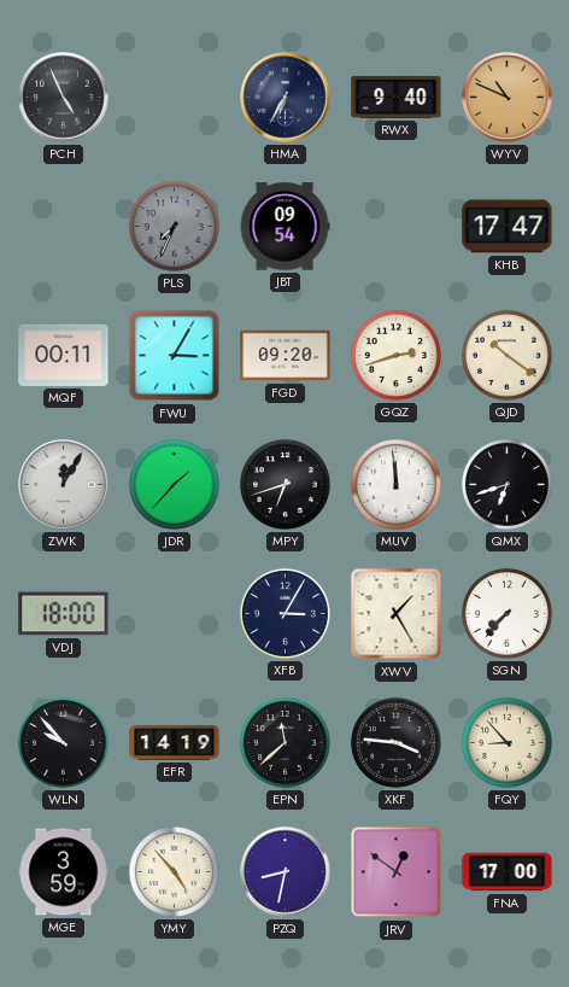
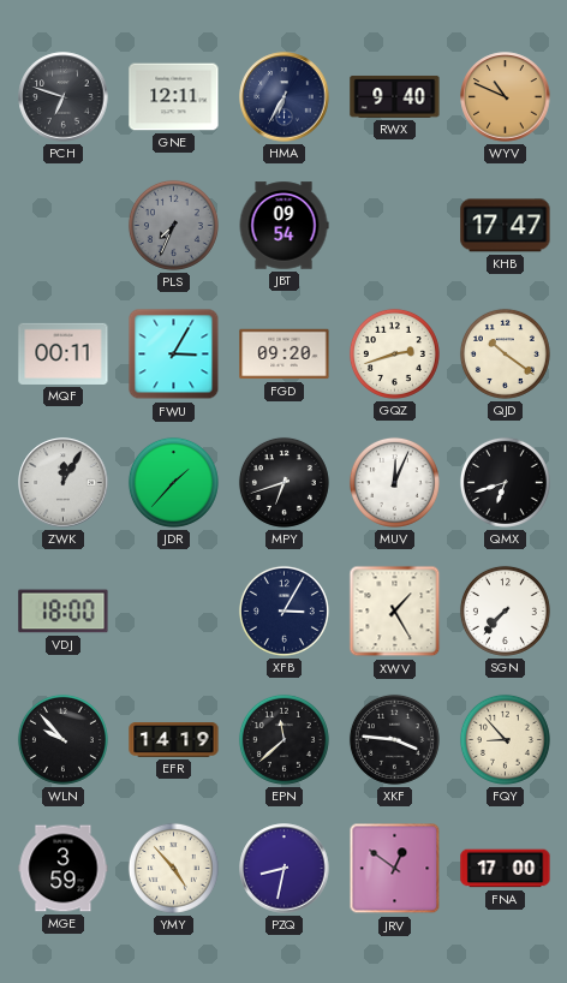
PCH: 4:56 -> 6:48
GNE: none -> 12:11
MUV: 11:59 -> 12:04
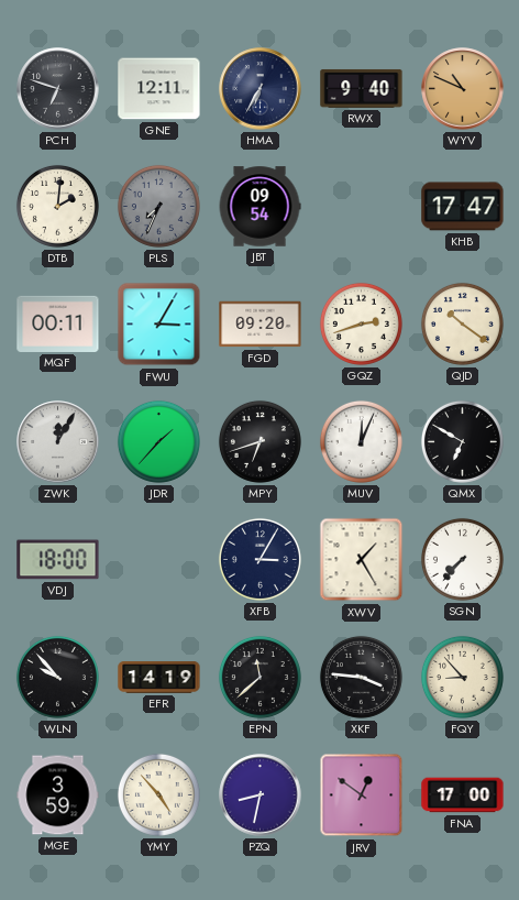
DTB: none -> 2:01
QMX: 6:42 -> 6:50
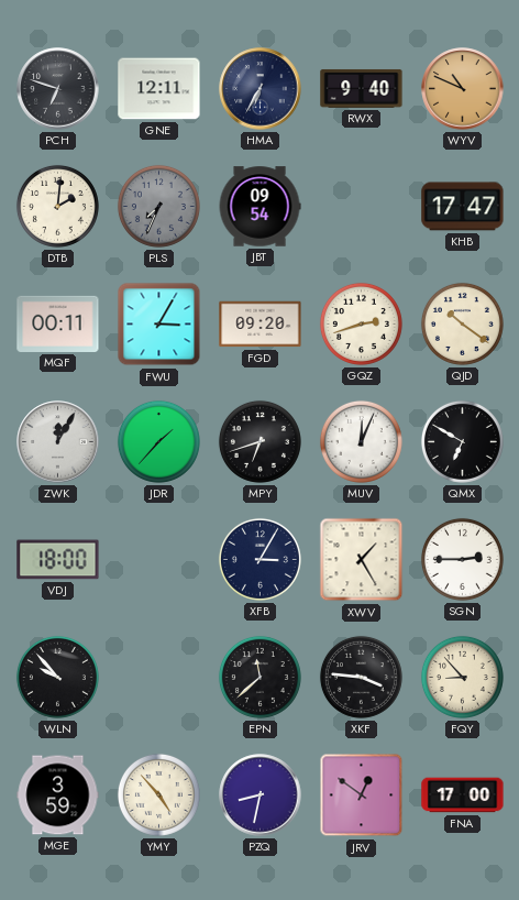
SGN: 7:37 -> 2:45
EFR: 14:19 -> none
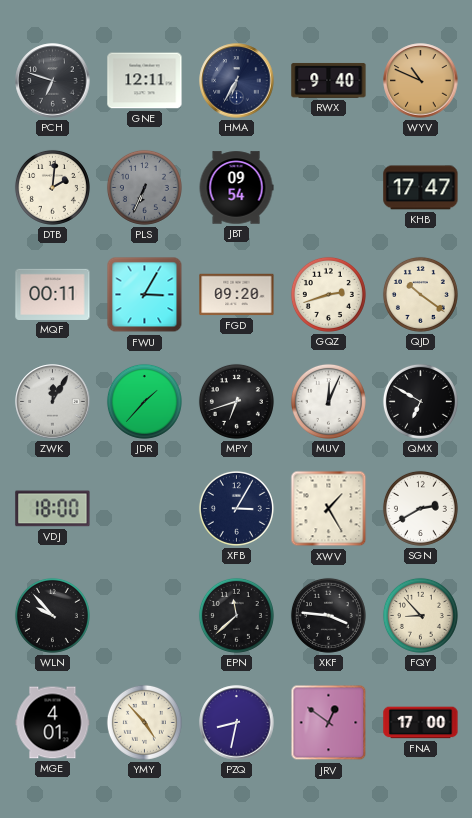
PLS: 7:34 -> 6:34
SGN: 2:45 -> 2:40
MGE: 3:59 -> 4:01
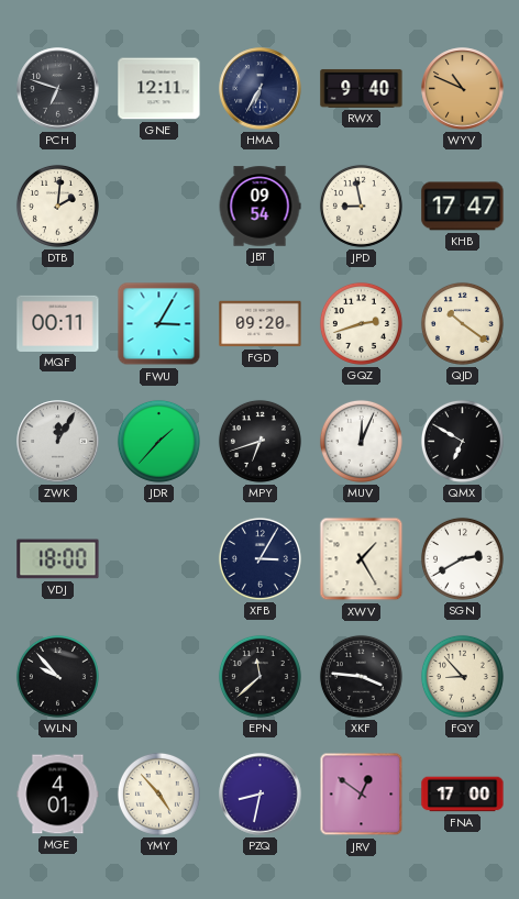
PLS: 6:34 -> none
JPD: none -> 8:58
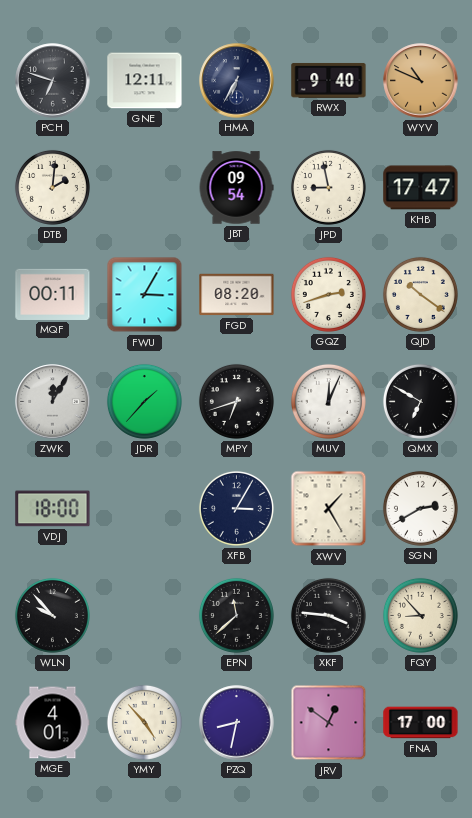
FGD: 09:20 -> 08:20
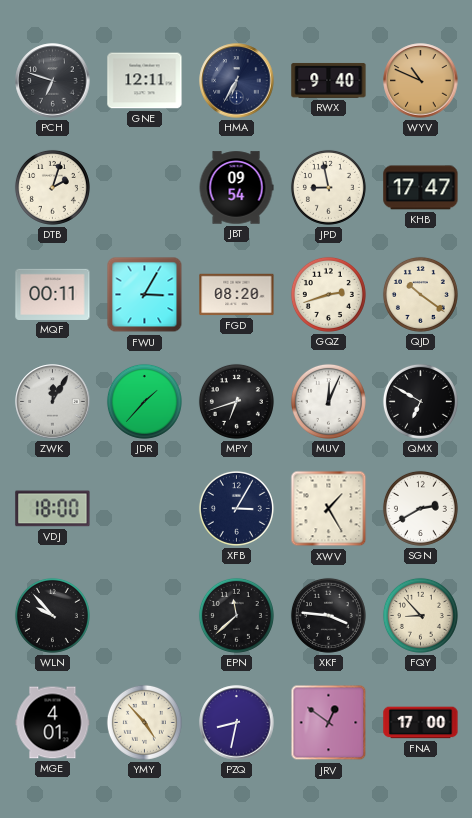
DTB: 2:01 -> 2:03
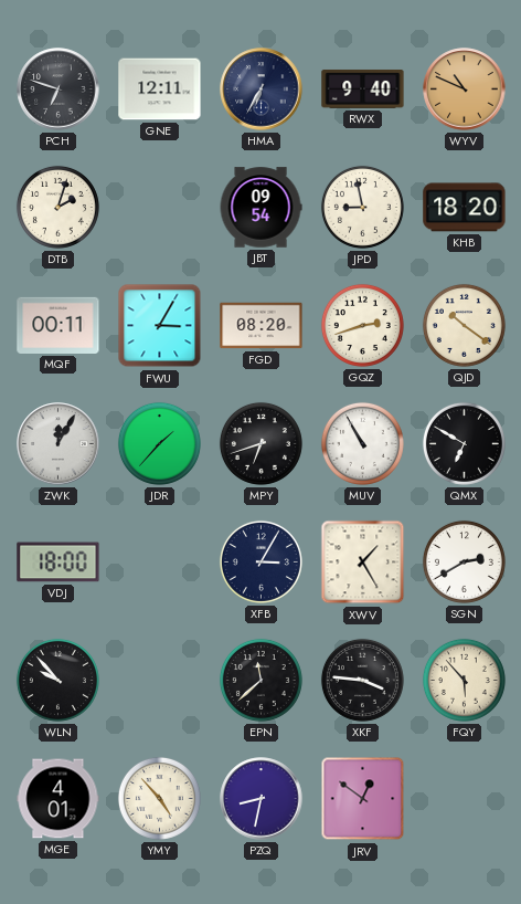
KHB: 17:47 -> 18:20
MUV: 12:04 -> 10:55
FQY: 8:53 -> 5:53
FNA: 17:00 -> none
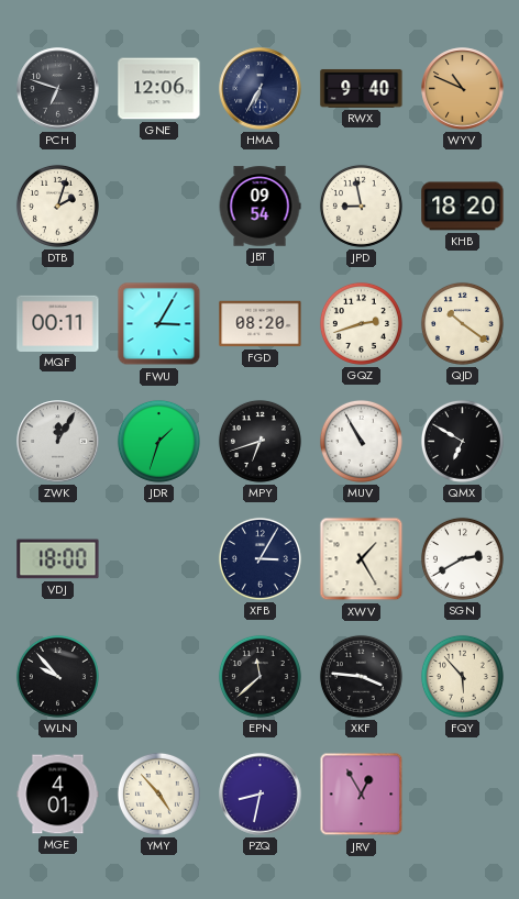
GNE: 12:11 -> 12:06
JDR: 1:37 -> 1:33
JRV: 12:51 -> 12:55
